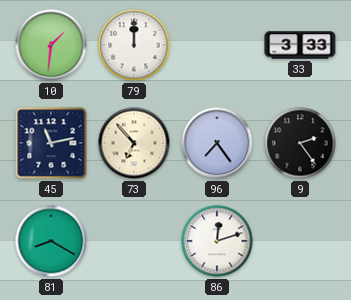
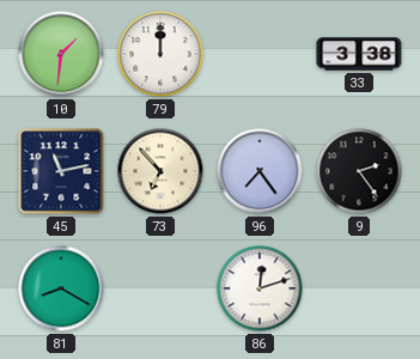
33: 3:33 -> 3:38
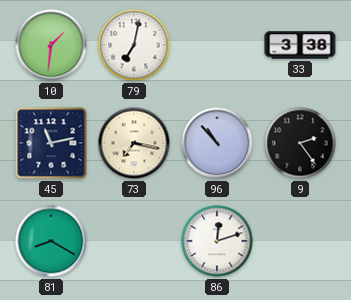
79: 12:00 -> 7:02
73: 6:53 -> 7:17
96: 7:24 -> 10:53
